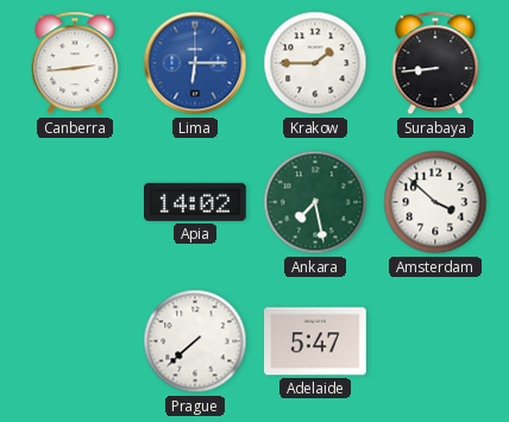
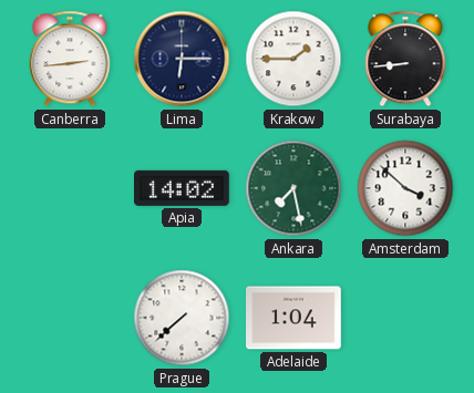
Lima dial: blue -> navy
Adelaide: 5:47 -> 1:04
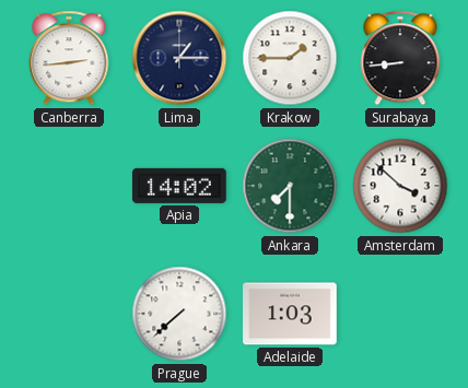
Lima: 6:15 -> 1:15
Ankara: 7:28 -> 7:30
Adelaide: 1:04 -> 1:03
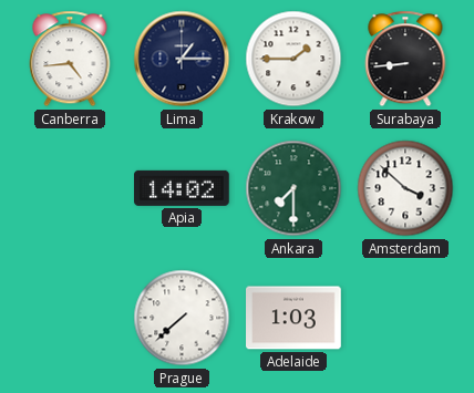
Canberra: 2:44 -> 4:44
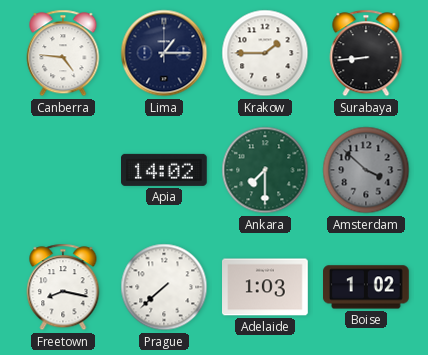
Canberra: 4:44 -> 4:46
Amsterdam dial: white -> grey
Freetown: none -> 8:17
Boise: none -> 1:02
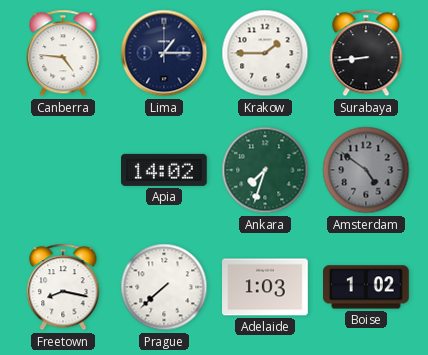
Ankara: 7:30 -> 7:33
Amsterdam: 3:52 -> 4:51
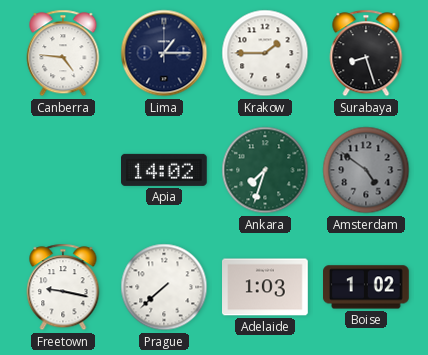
Surabaya: 8:44 -> 8:27
Freetown: 8:17 -> 9:17
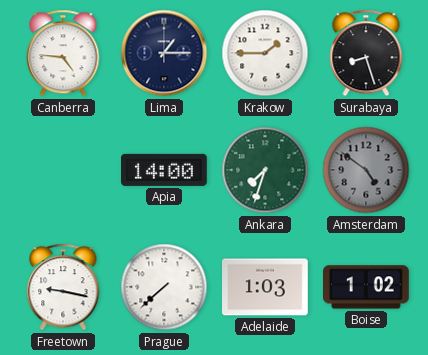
Apia: 14:02 -> 14:00
